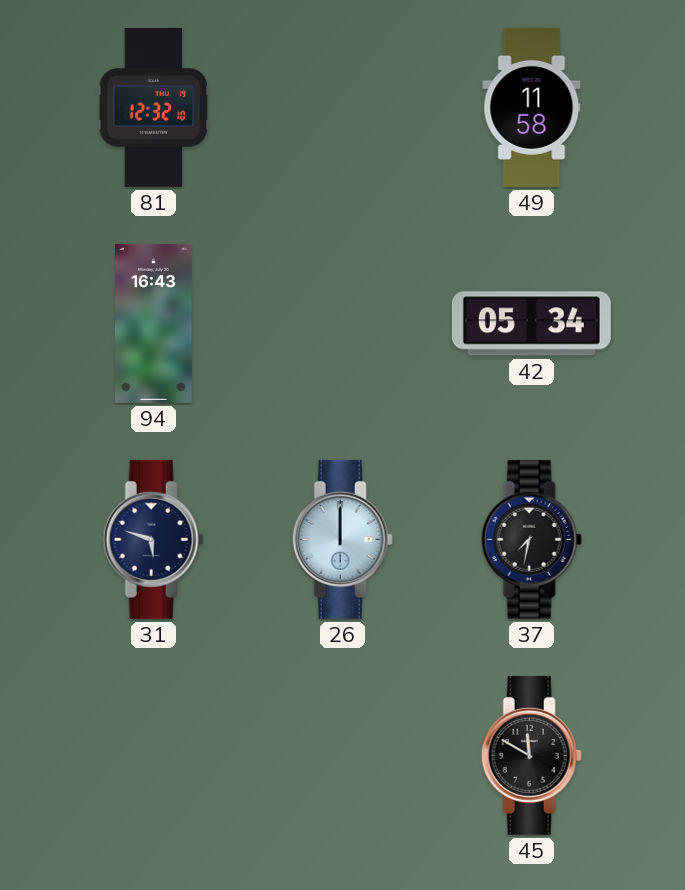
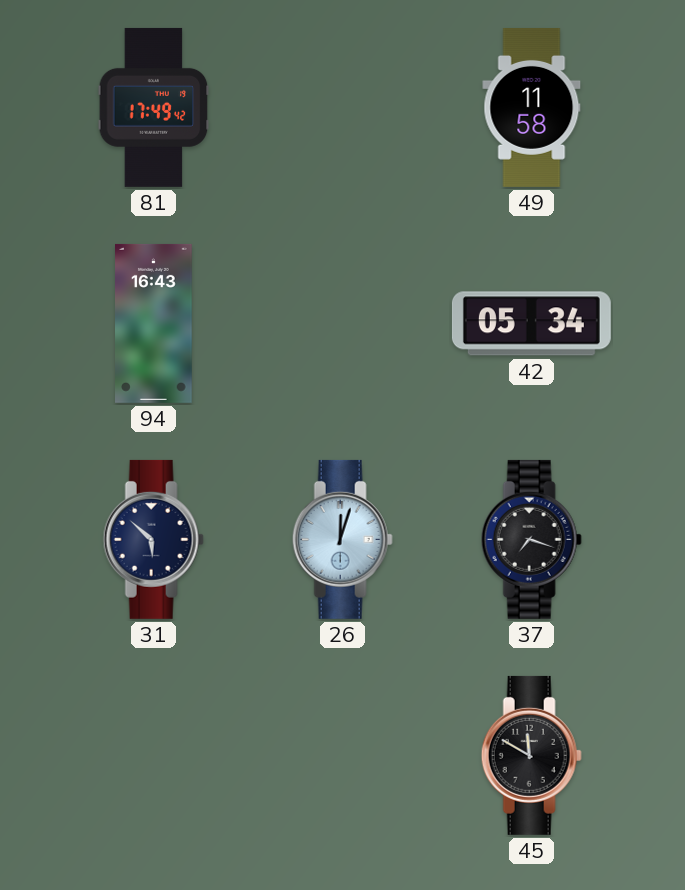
81: 12:32 -> 17:49
31: 5:48 -> 5:52
26: 12:00 -> 12:03
37: 7:32 -> 7:18
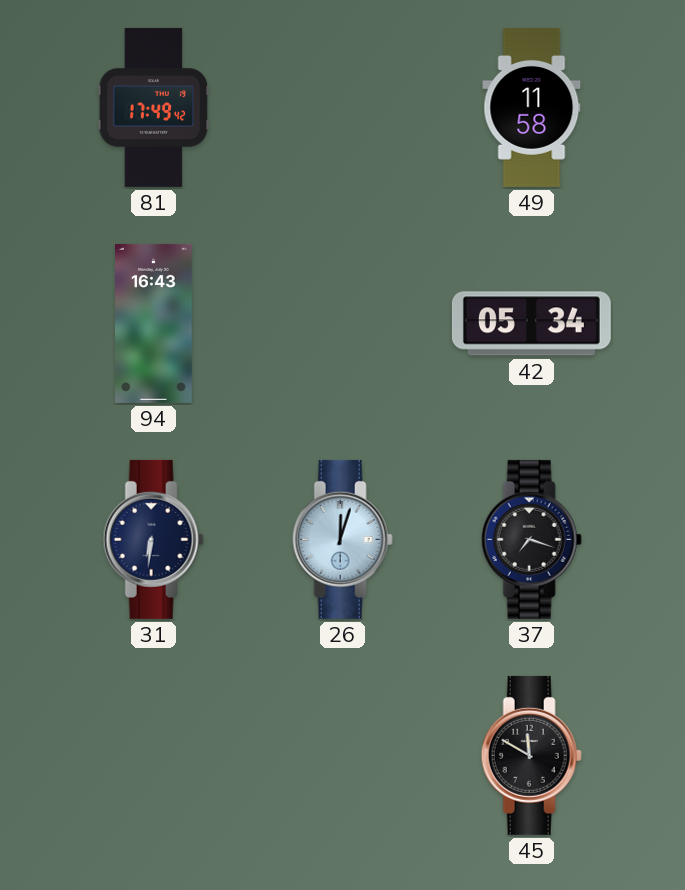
31: 5:52 -> 6:31
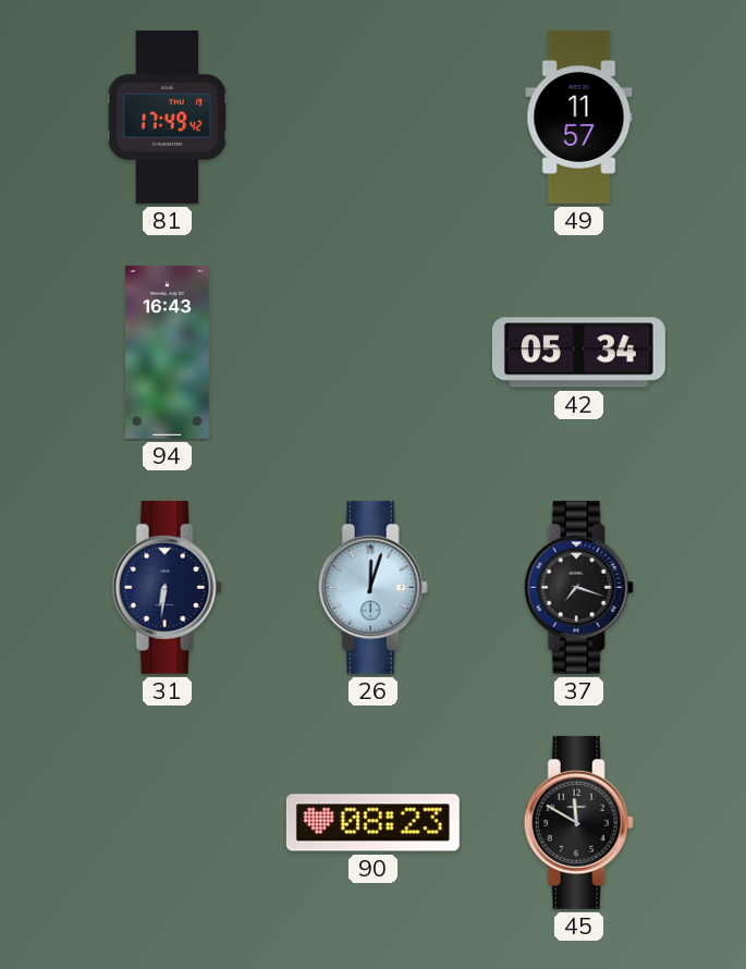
49: 11:58 -> 11:57
90: none -> 08:23
